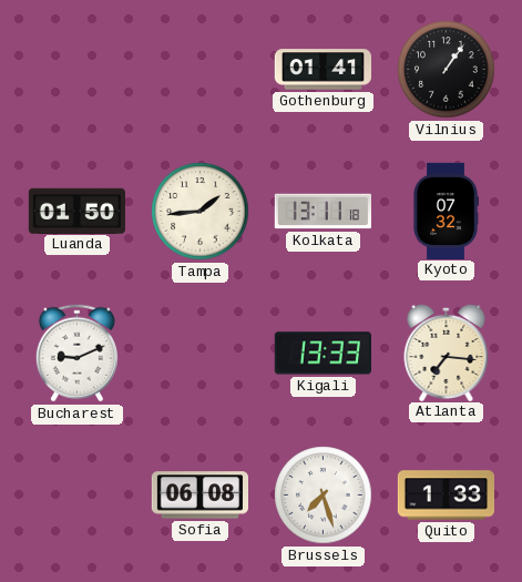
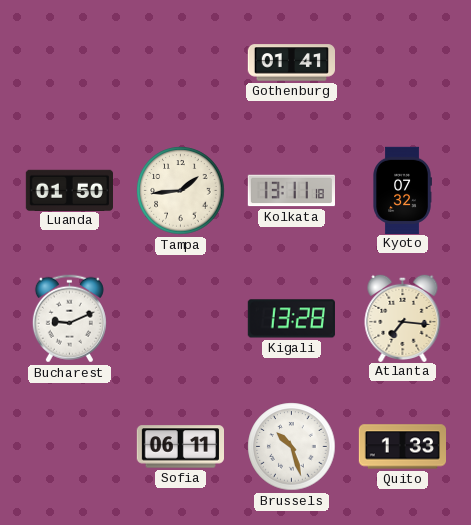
Vilnius: 1:06 -> none
Kigali: 13:33 -> 13:28
Sofia: 06:08 -> 06:11
Brussels: 7:27 -> 10:27
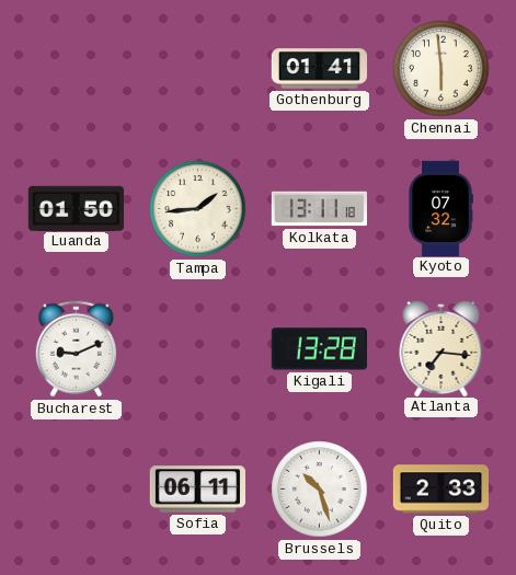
Chennai: none -> 5:59
Quito: 1:33 -> 2:33
